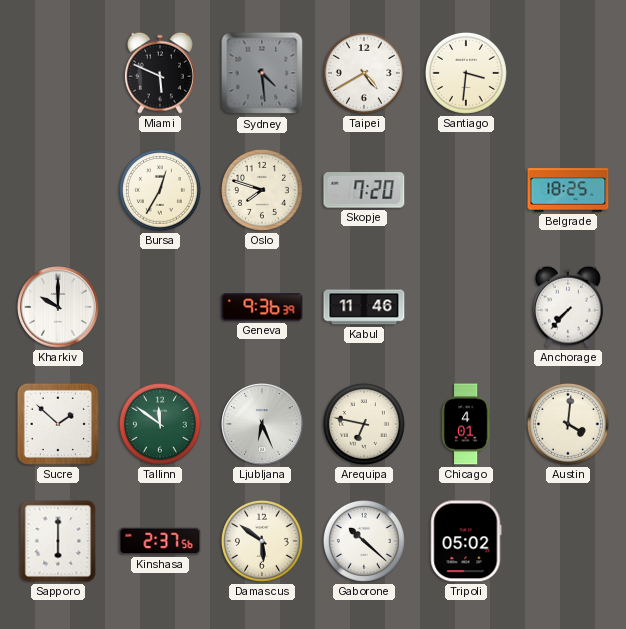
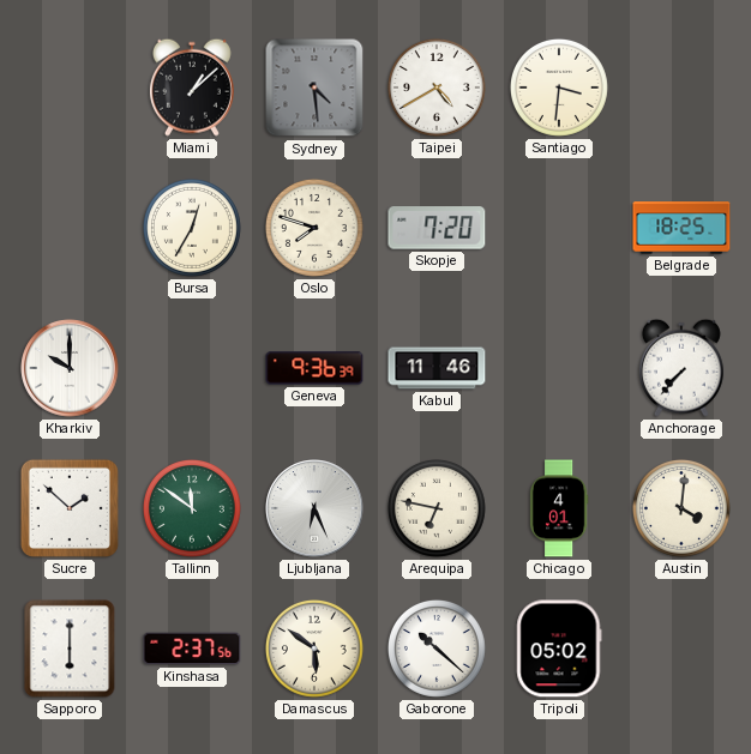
Miami: 5:49 -> 1:08
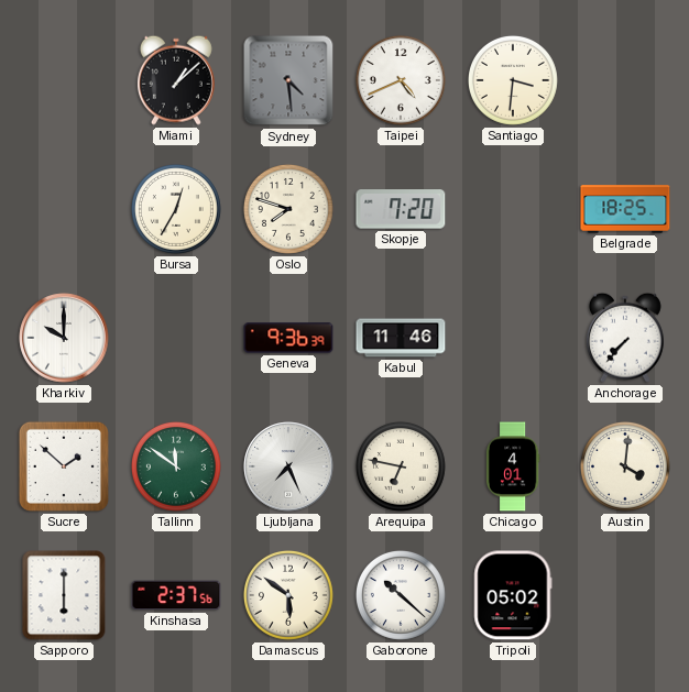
Taipei: 4:40 -> 4:41
Ljubljana: 6:26 -> 7:26
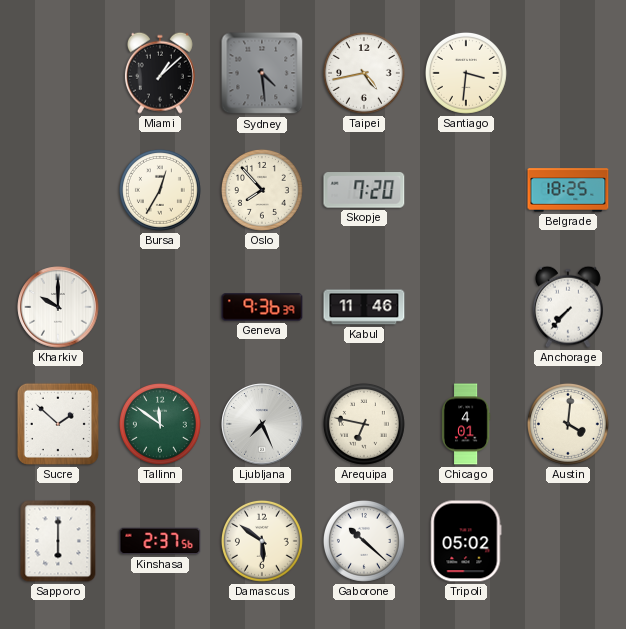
Taipei: 4:41 -> 4:43
Oslo: 7:48 -> 7:53
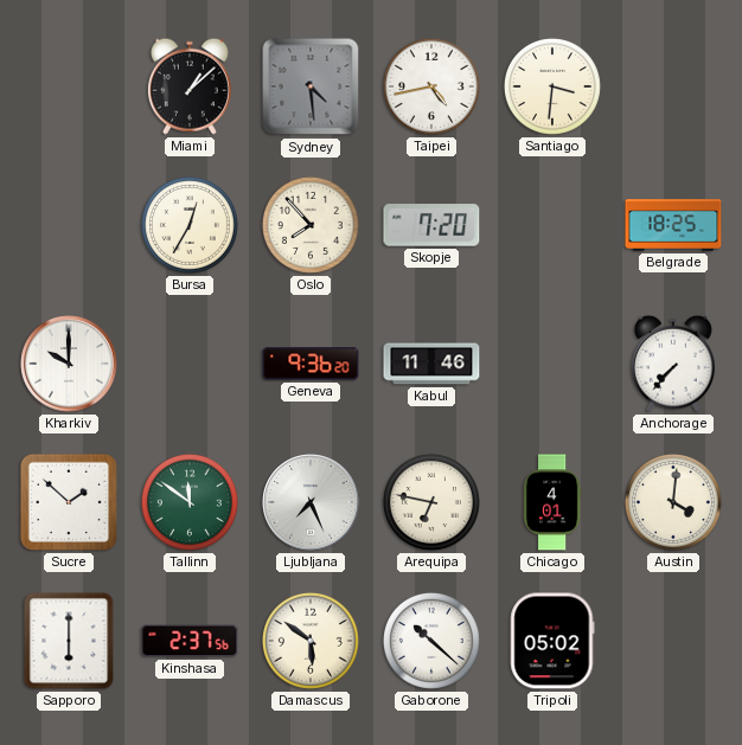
Geneva: 9:36:39 -> 9:36:20
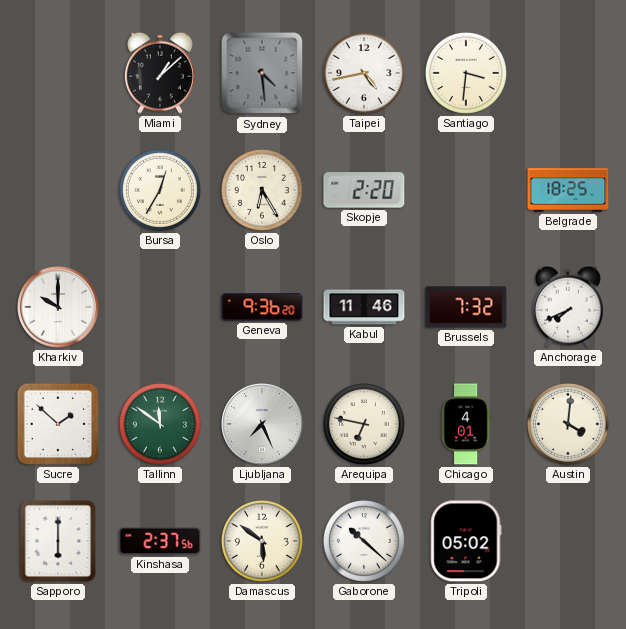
Oslo: 7:53 -> 6:25
Skopje: 7:20 -> 2:20
Brussels: none -> 7:32
Anchorage: 7:37 -> 7:41
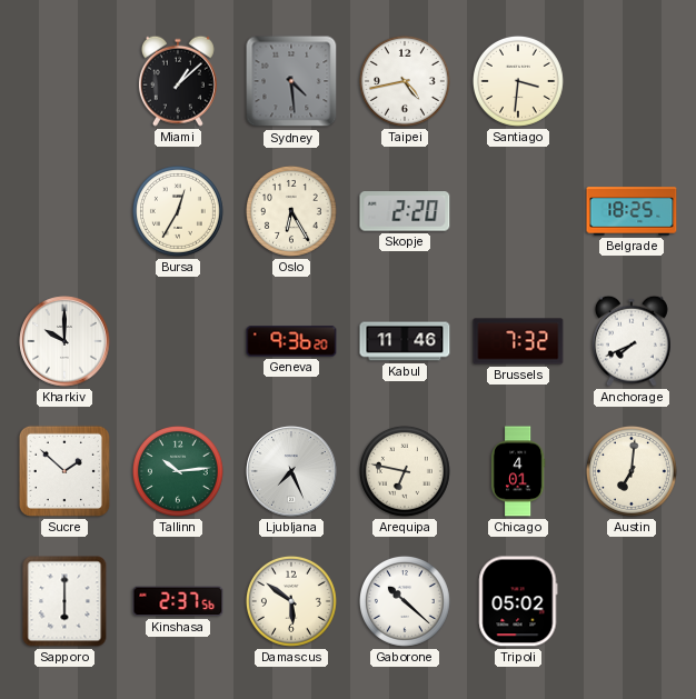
Tallinn: 11:51 -> 10:14
Austin: 4:01 -> 7:01
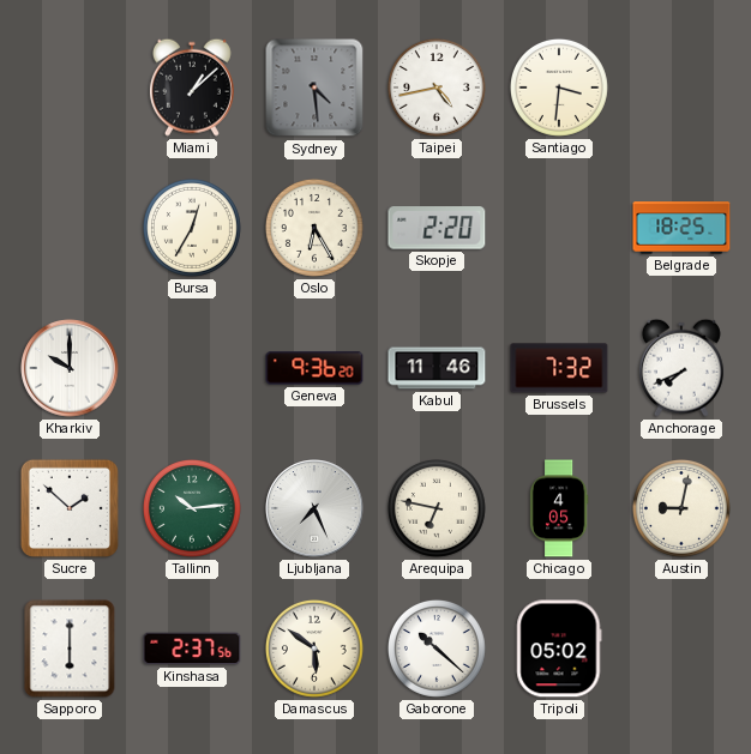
Chicago: 4:01 -> 4:05
Austin: 7:01 -> 9:02
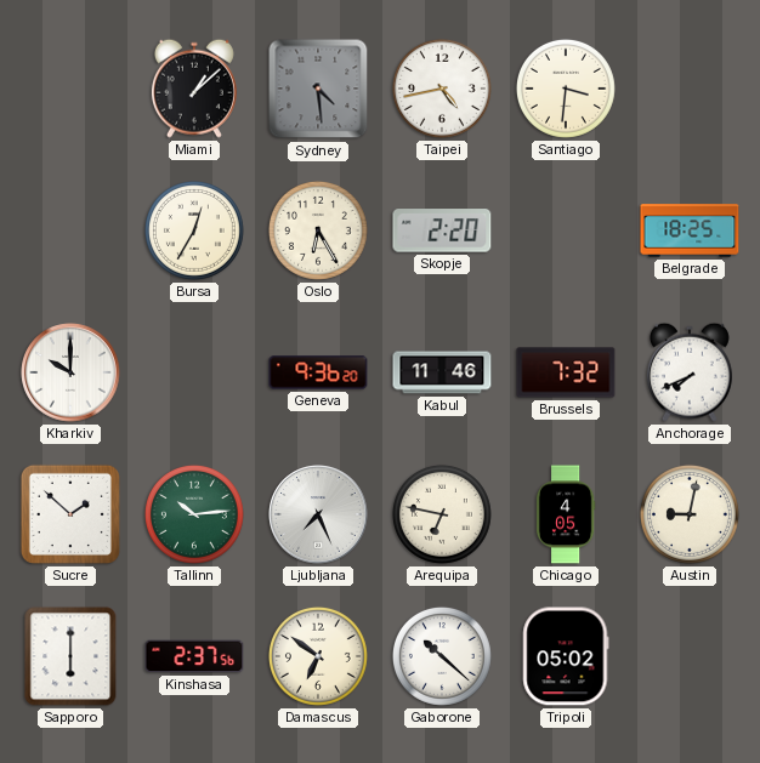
Damascus: 5:51 -> 6:51
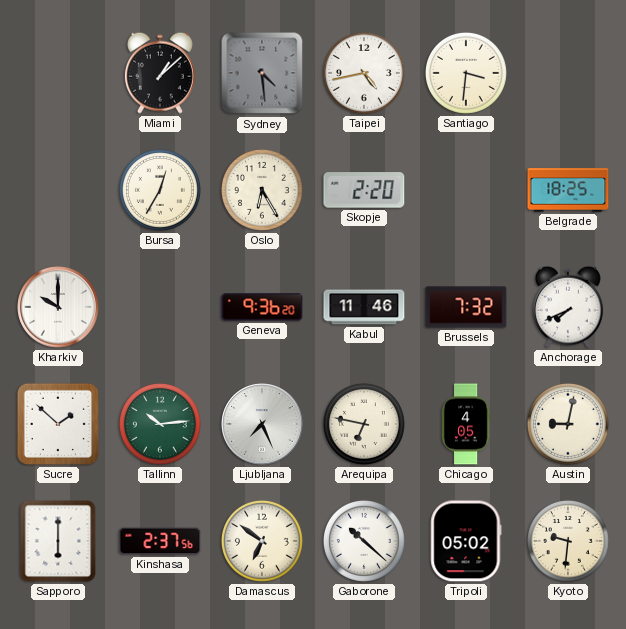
Kyoto: none -> 9:31
